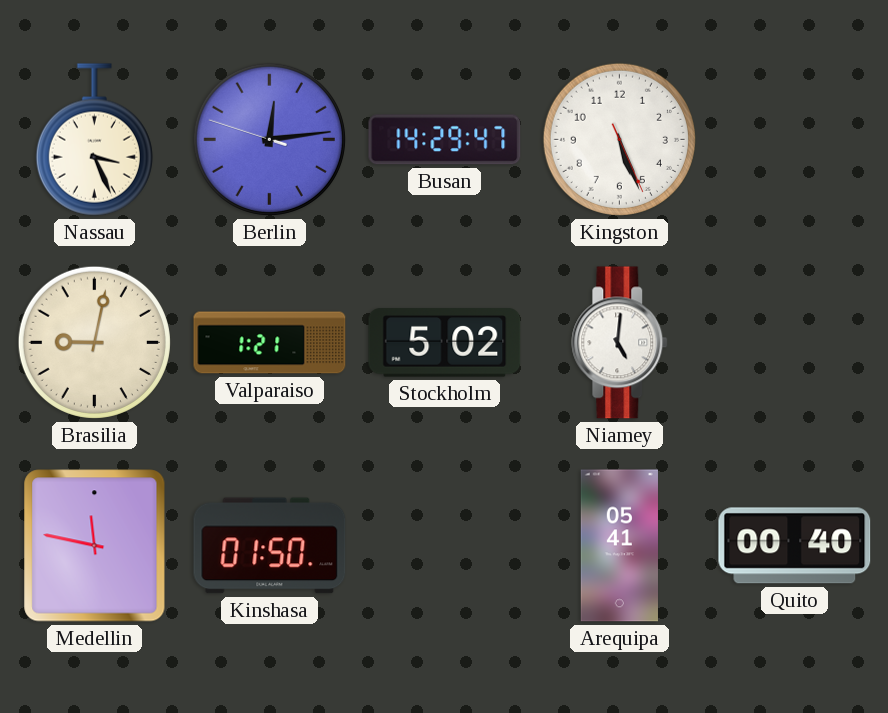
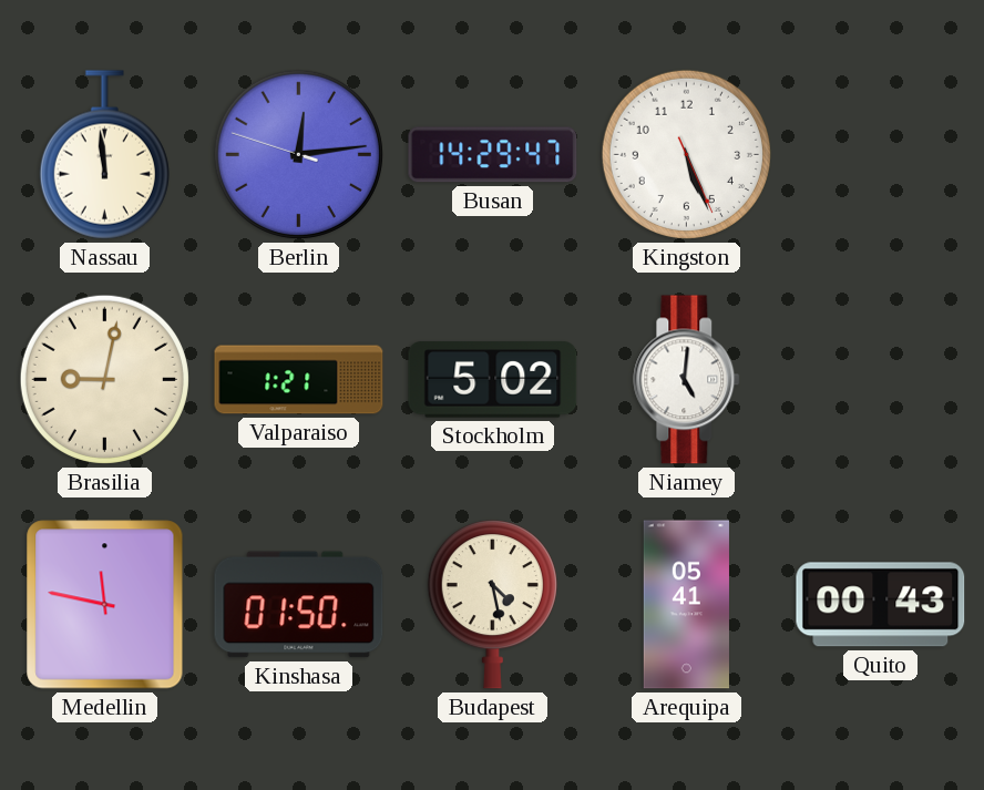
Nassau: 3:26 -> 11:59
Budapest: none -> 4:28
Quito: 00:40 -> 00:43
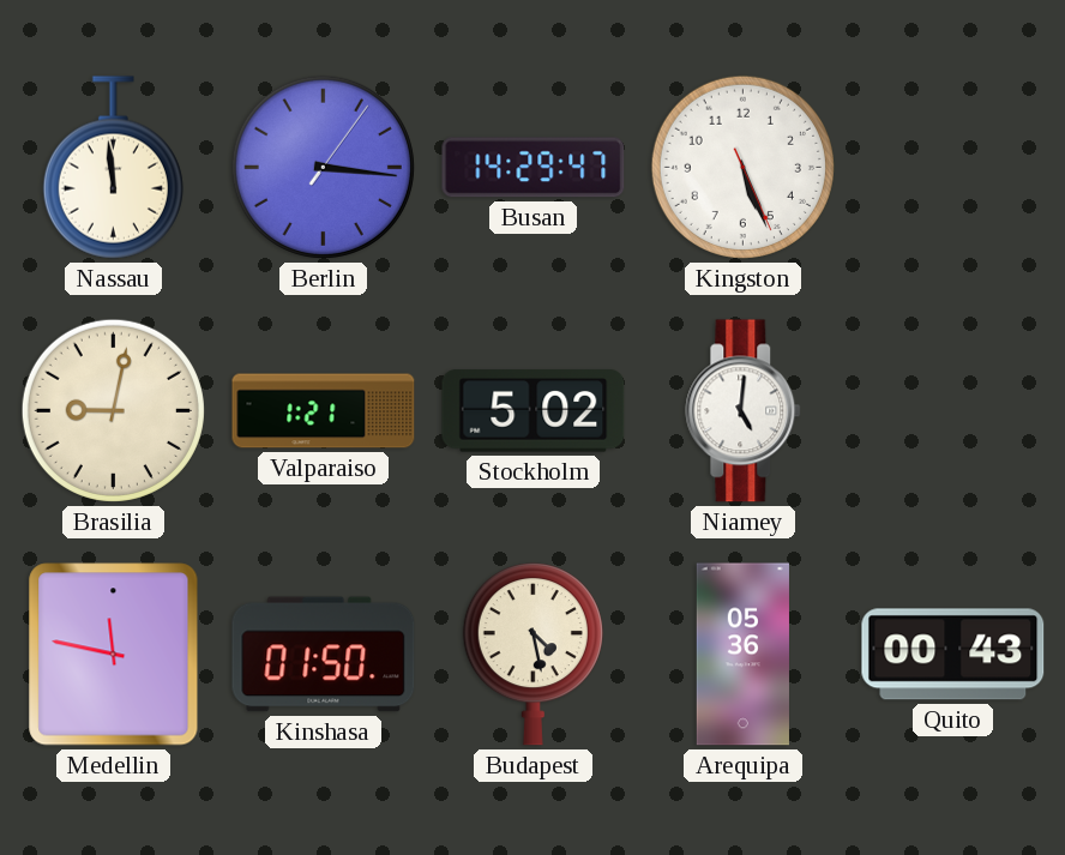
Berlin: 12:13 -> 3:16
Arequipa: 05:41 -> 05:36
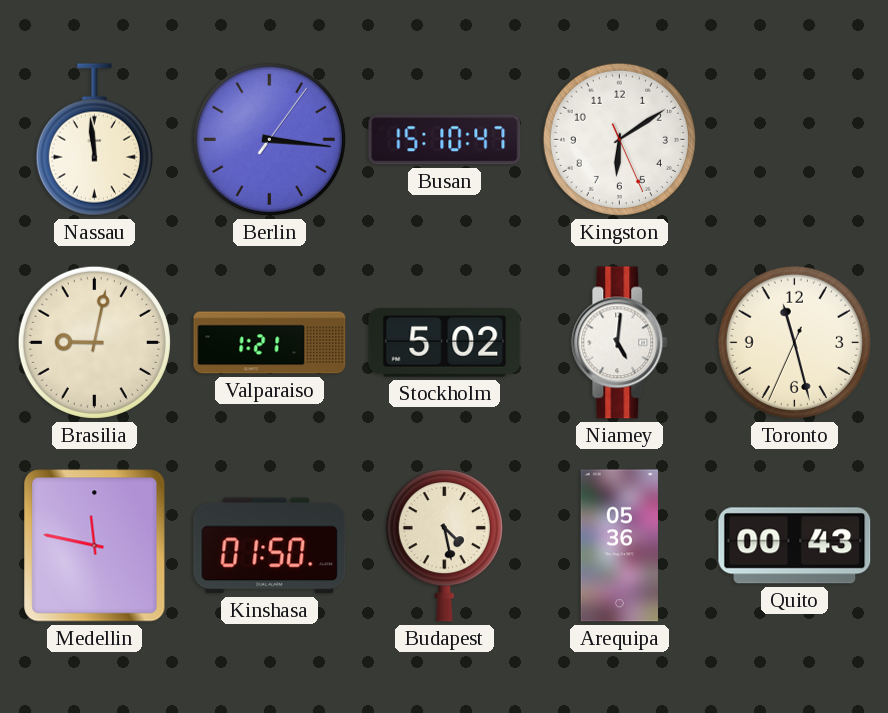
Busan: 14:29 -> 15:10
Kingston: 5:26 -> 6:09
Toronto: none -> 11:27
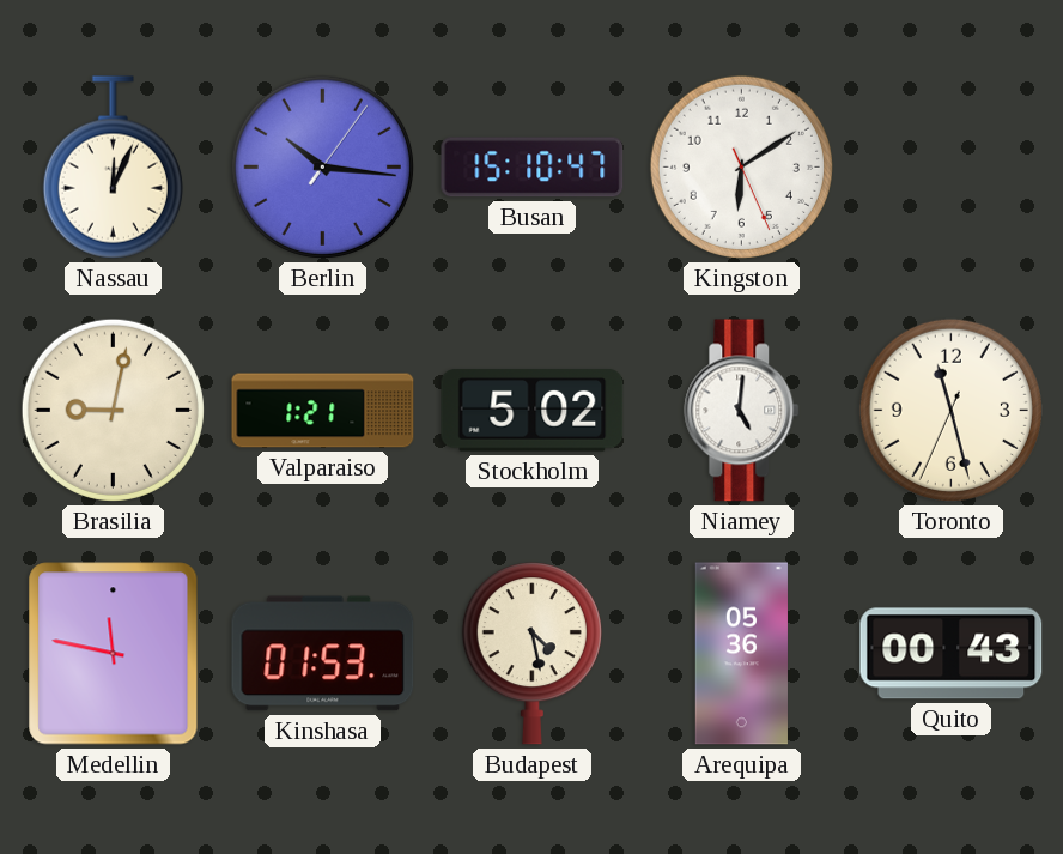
Nassau: 11:59 -> 12:04
Berlin: 3:16 -> 10:16
Kinshasa: 01:50 -> 01:53
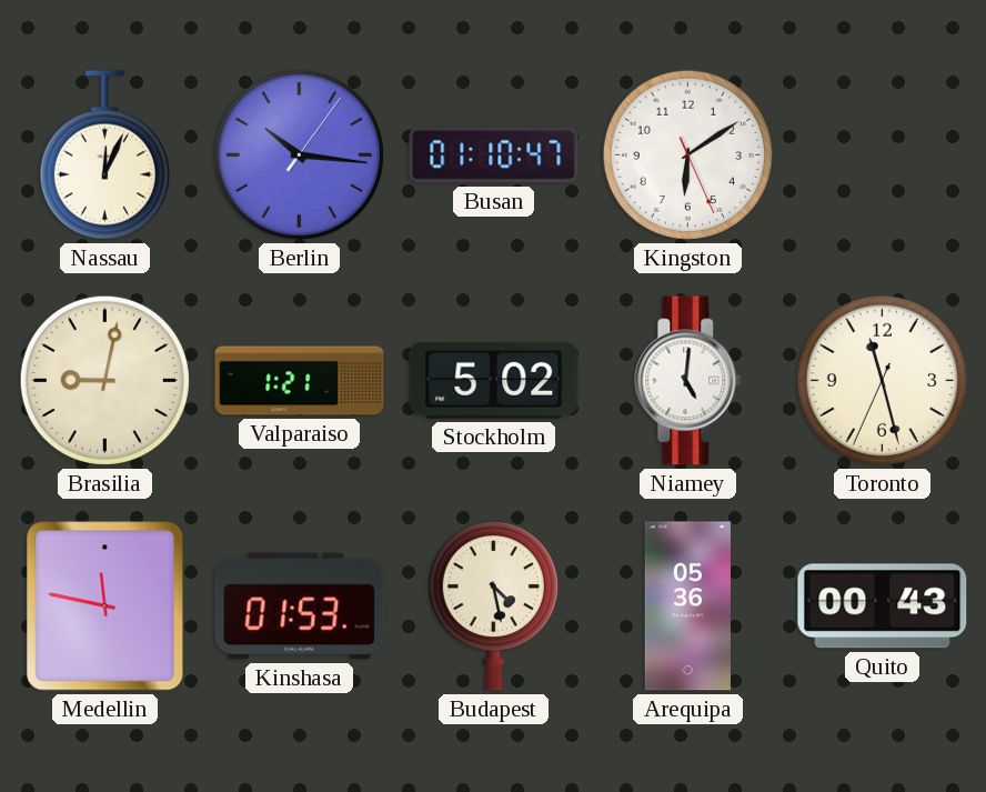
Busan: 15:10 -> 01:10
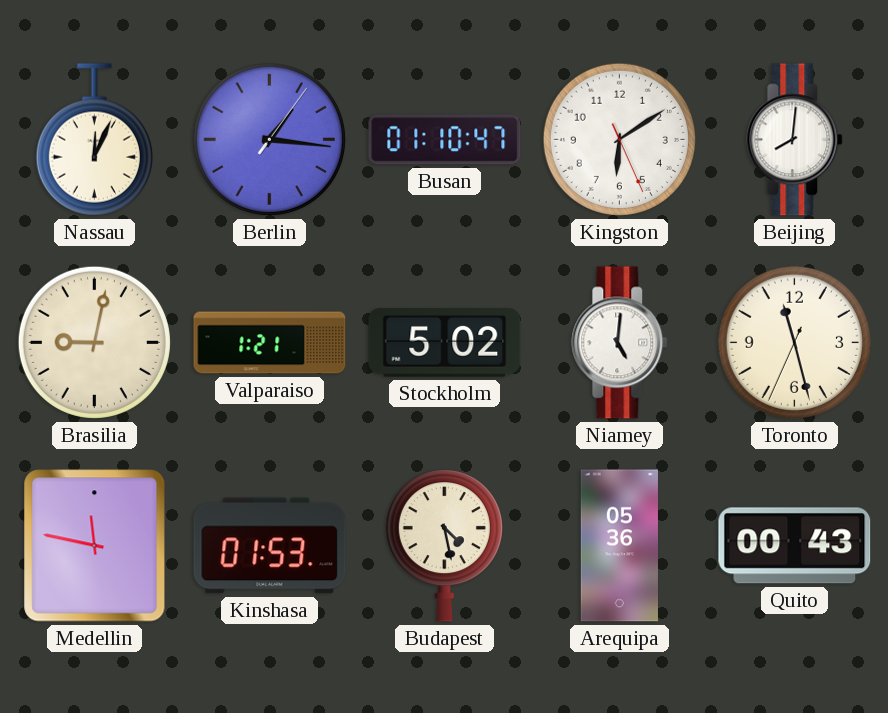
Berlin: 10:16 -> 1:16
Beijing: none -> 8:01
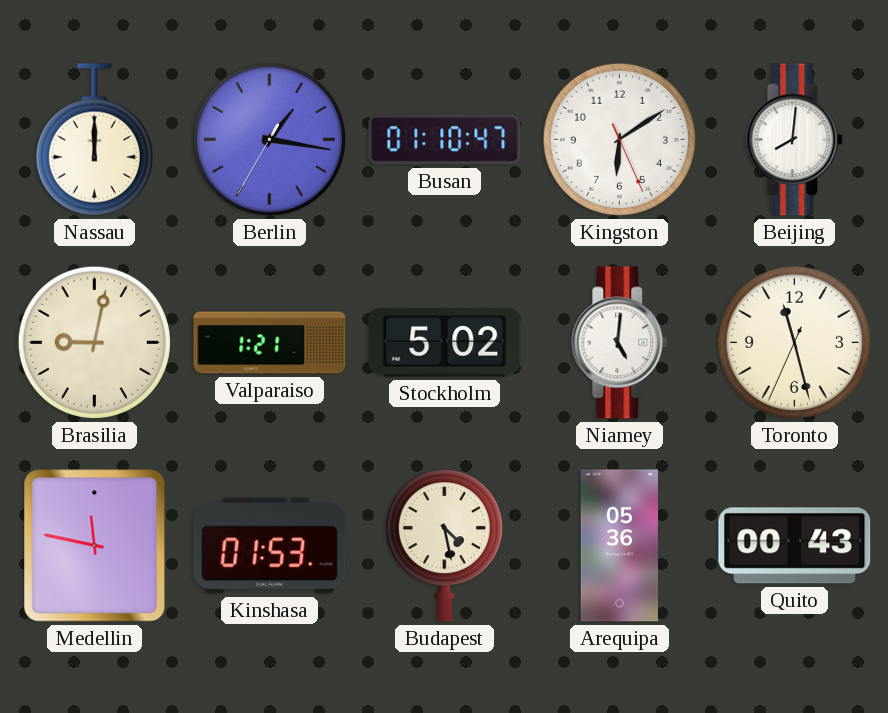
Nassau: 12:04 -> 12:00
Berlin: 1:16:06 -> 1:16:35
